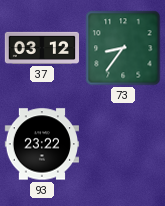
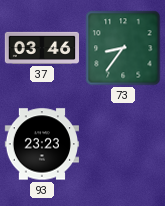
37: 03:12 -> 03:46
93: 23:22 -> 23:23
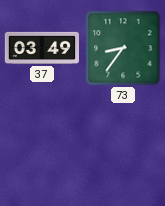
37: 03:46 -> 03:49
93: 23:23 -> none
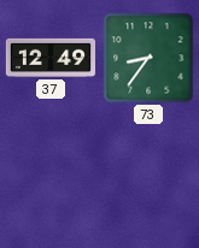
37: 03:49 -> 12:49
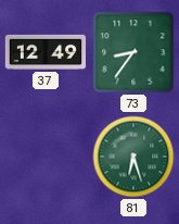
81: none -> 6:27
